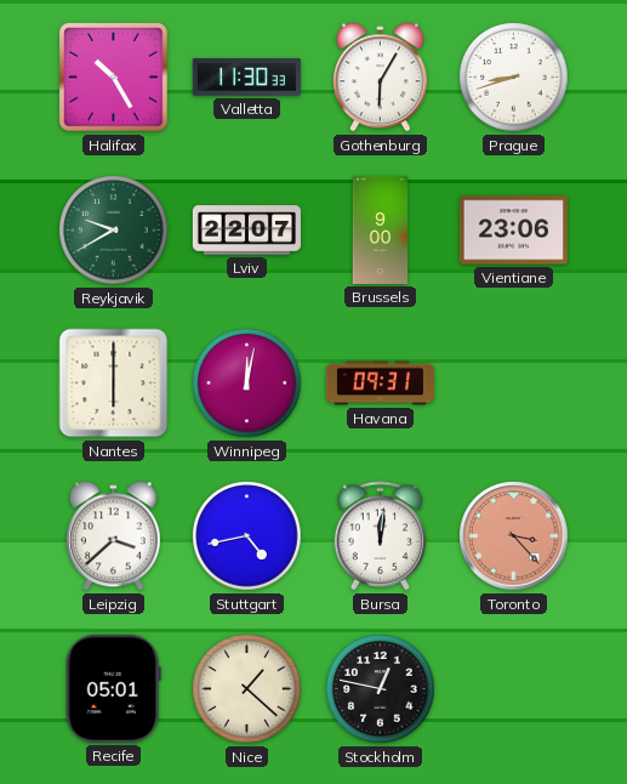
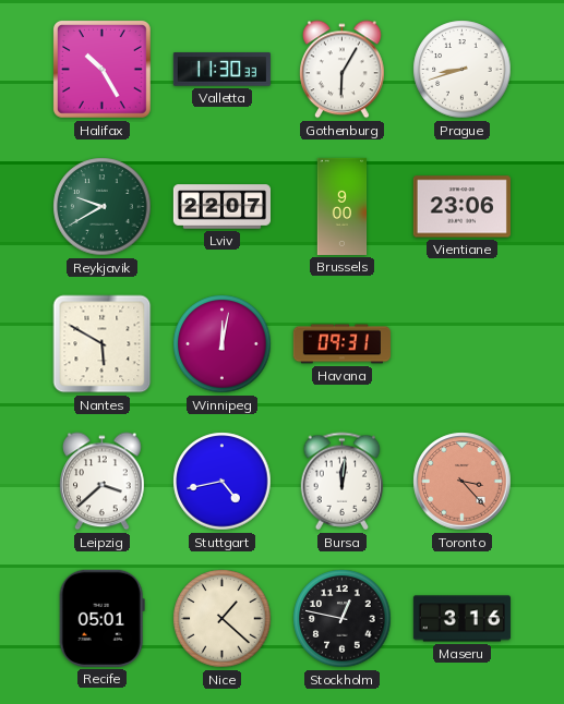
Nantes: 6:00 -> 5:50
Maseru: none -> 3:16
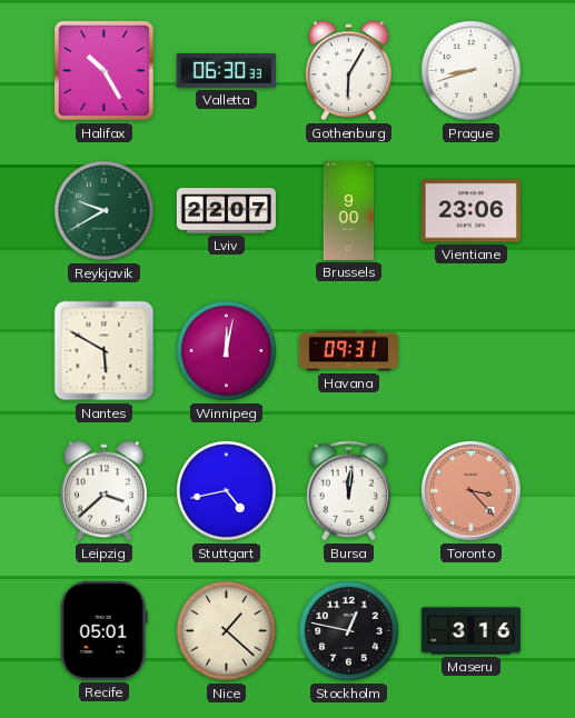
Valletta: 11:30 -> 06:30
